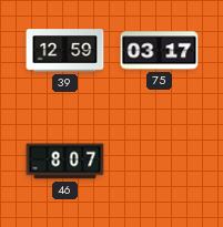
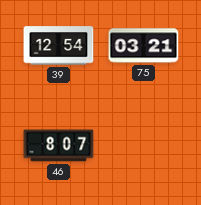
39: 12:59 -> 12:54
75: 03:17 -> 03:21
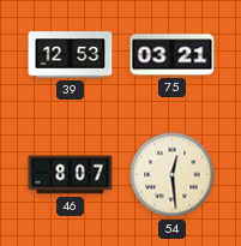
39: 12:54 -> 12:53
54: none -> 12:29
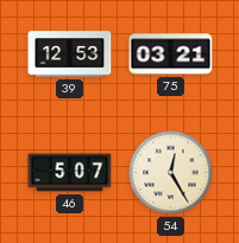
46: 8:07 -> 5:07
54: 12:29 -> 12:25
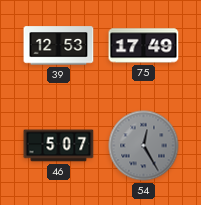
75: 03:21 -> 17:49
54 dial: cream -> grey
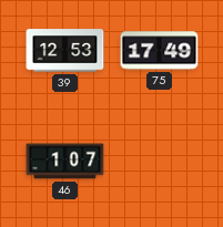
46: 5:07 -> 1:07
54: 12:25 -> none
